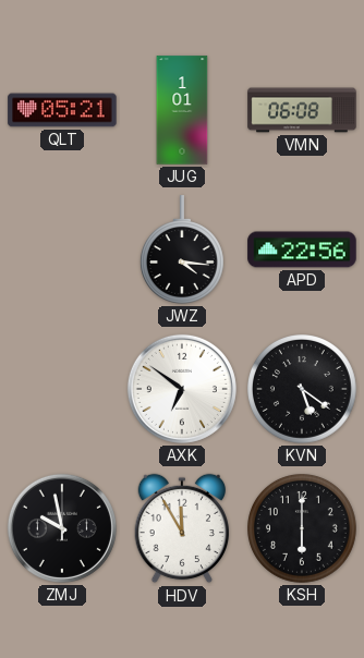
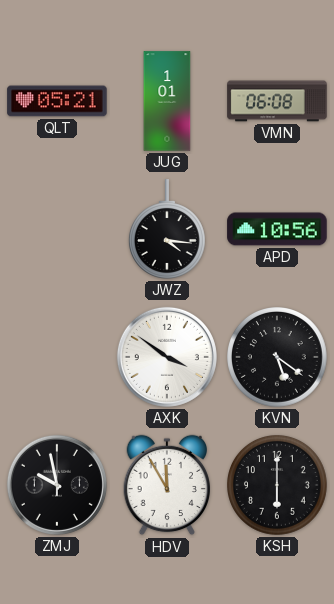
APD: 22:56 -> 10:56
AXK: 6:51 -> 3:51
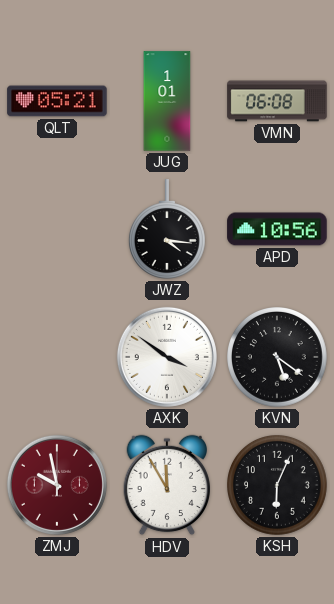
ZMJ dial: black -> burgundy
KSH: 6:00 -> 6:04
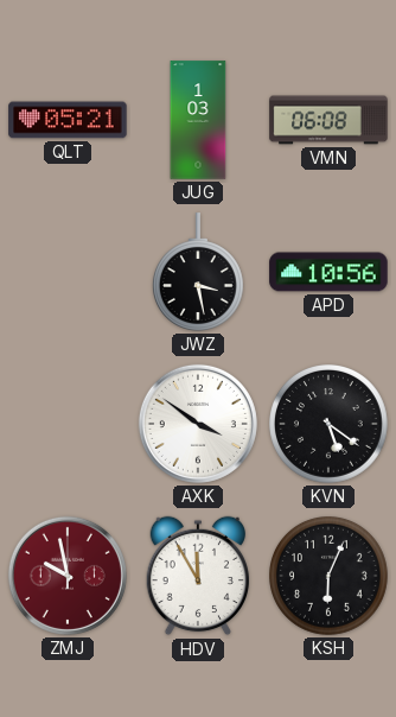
JUG: 1:01 -> 1:03
JWZ: 4:16 -> 3:28
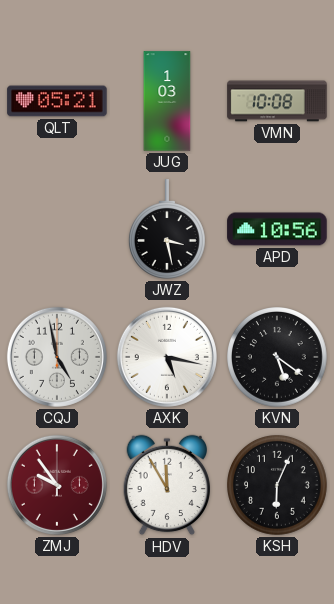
VMN: 06:08 -> 10:08
CQJ: none -> 4:58
AXK: 3:51 -> 5:17
ZMJ: 9:58 -> 9:54
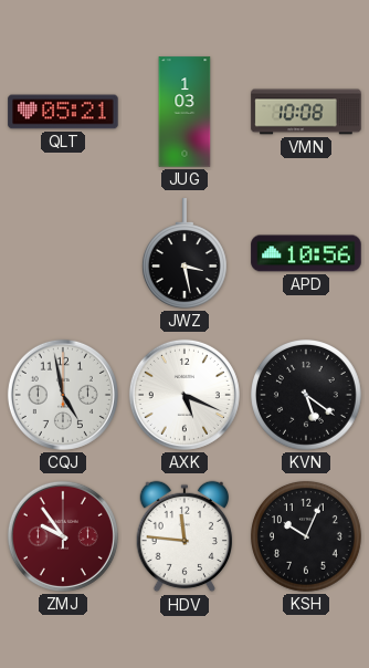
AXK: 5:17 -> 5:19
HDV: 11:55 -> 11:46
KSH: 6:04 -> 10:04
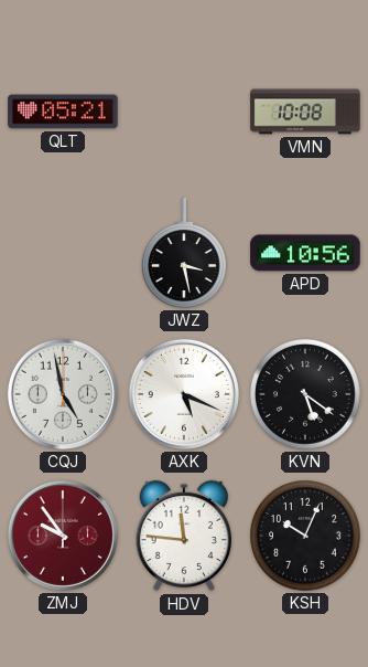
JUG: 1:03 -> none
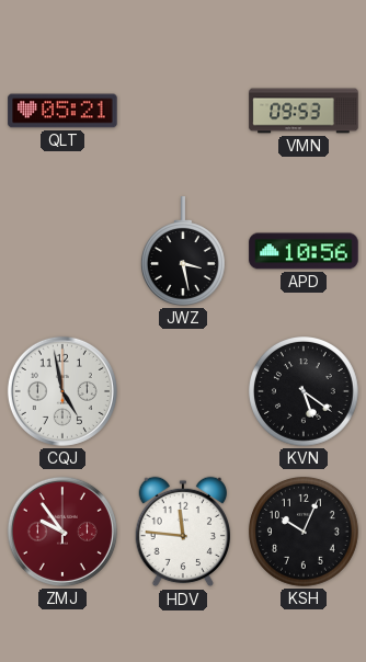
VMN: 10:08 -> 09:53
AXK: 5:19 -> none
